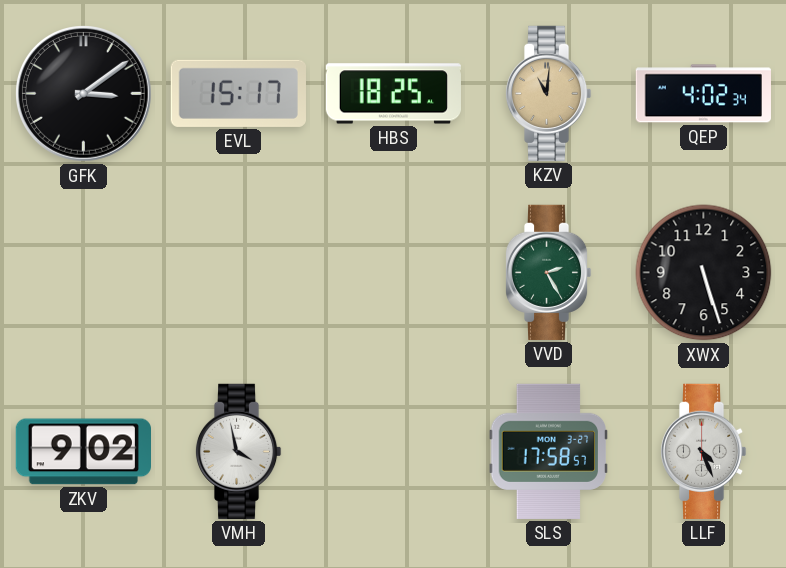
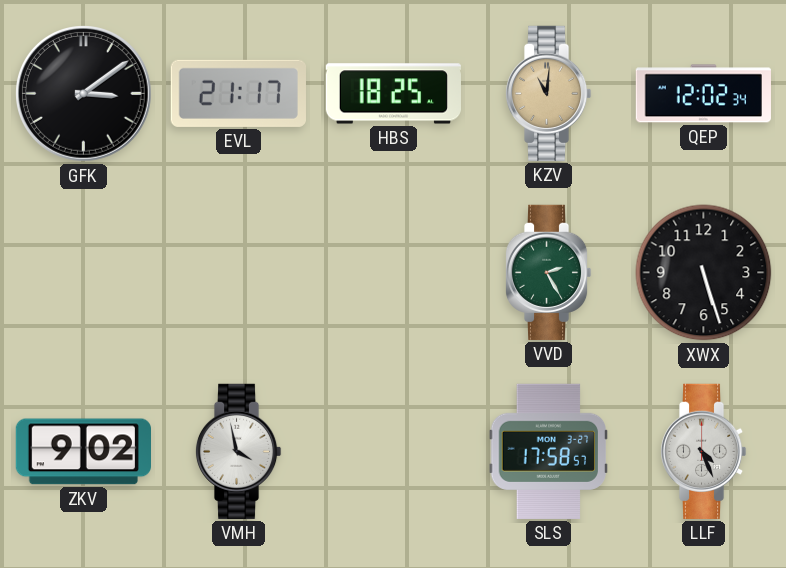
EVL: 15:17 -> 21:17
QEP: 4:02 -> 12:02
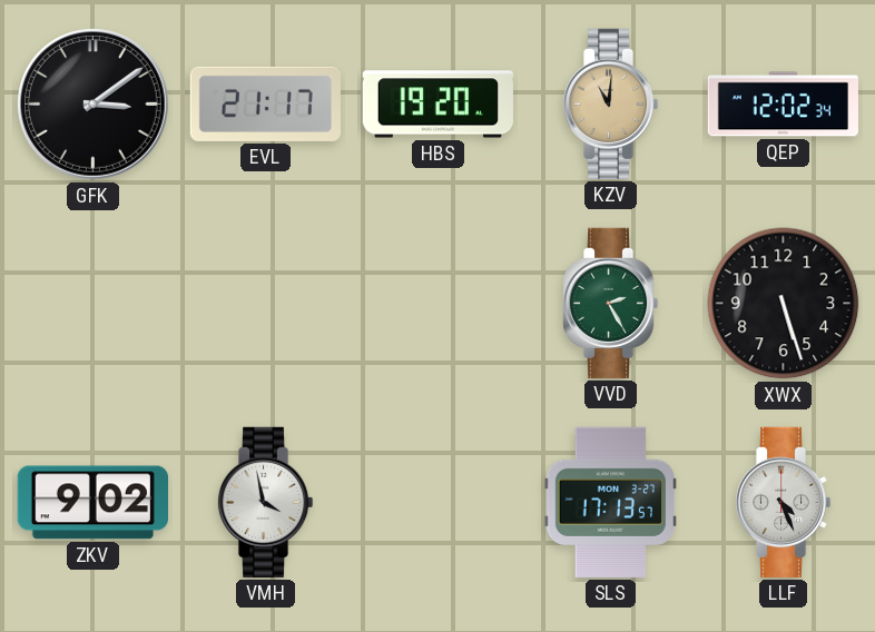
HBS: 18:25 -> 19:20
SLS: 17:58 -> 17:13
